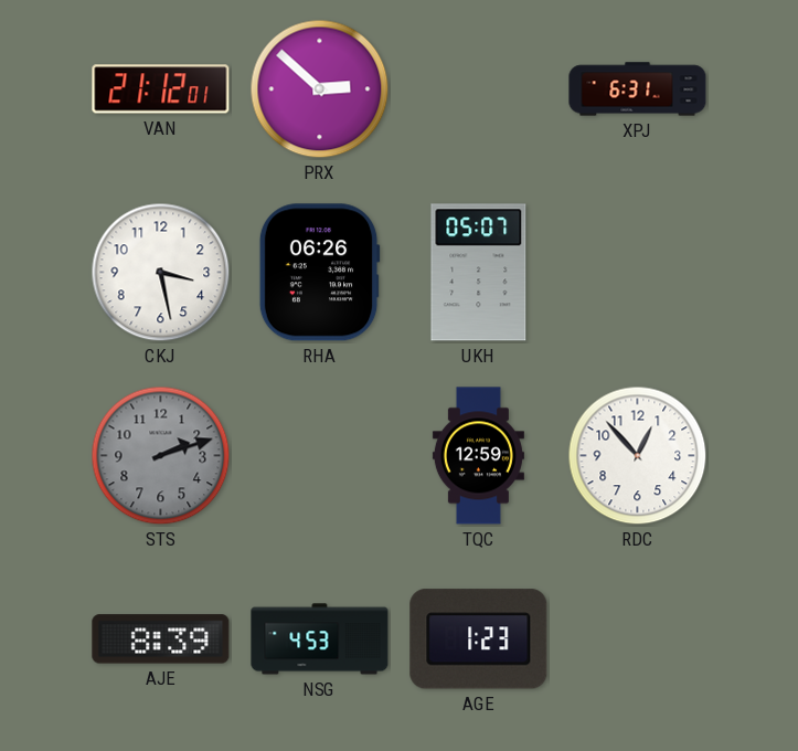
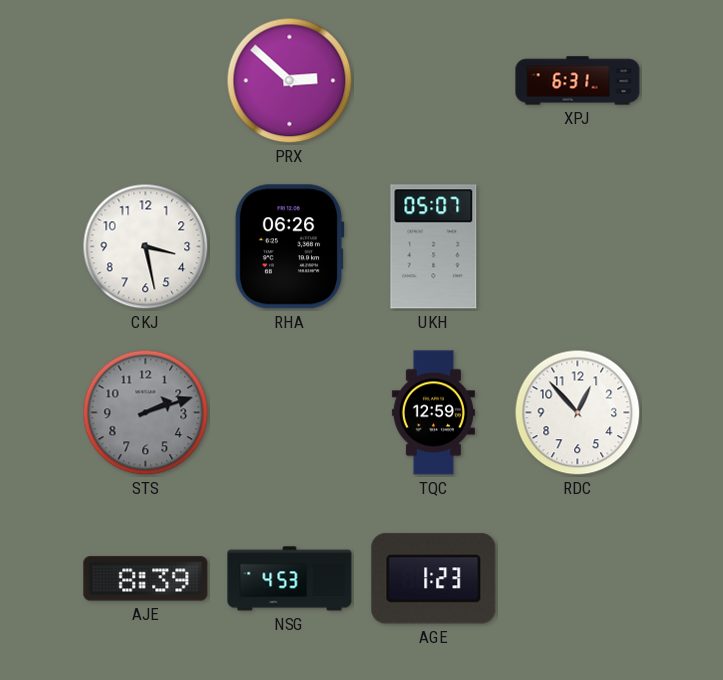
VAN: 21:12 -> none
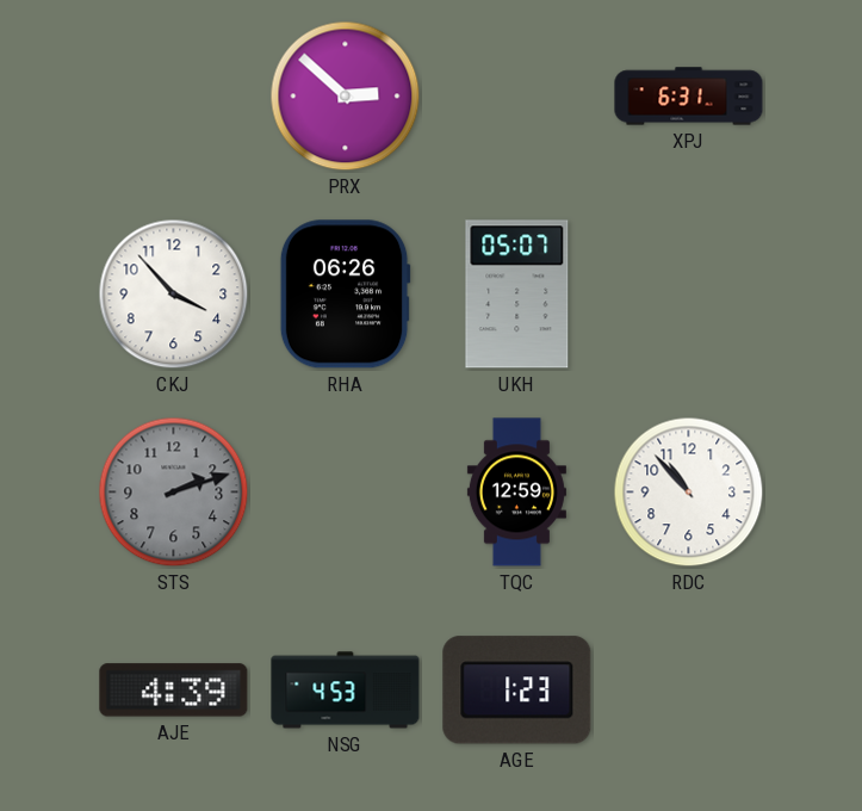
CKJ: 3:28 -> 3:53
RDC: 12:53 -> 10:53
AJE: 8:39 -> 4:39
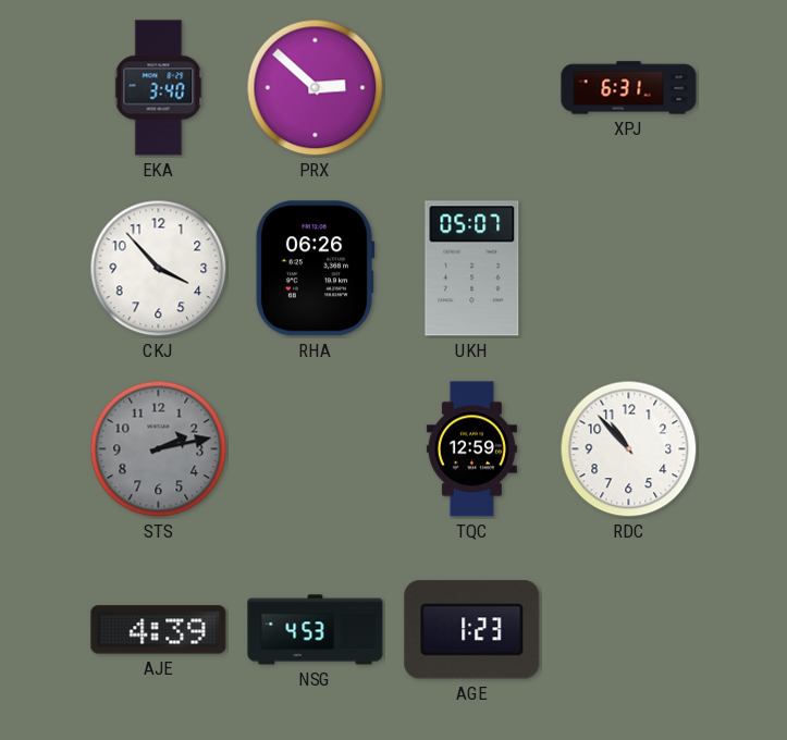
EKA: none -> 3:40
STS: 2:12 -> 2:13
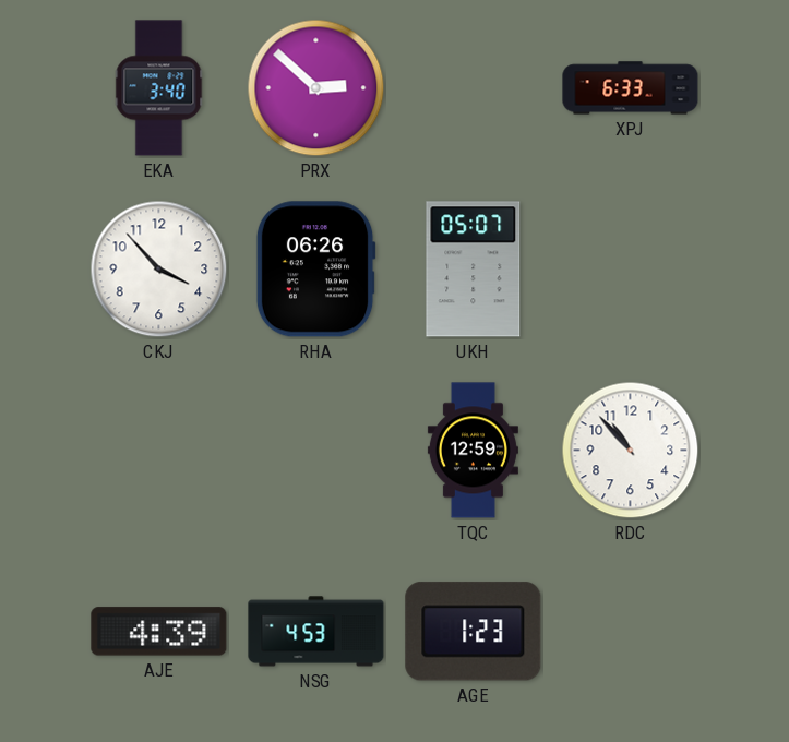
XPJ: 6:31 -> 6:33
STS: 2:13 -> none
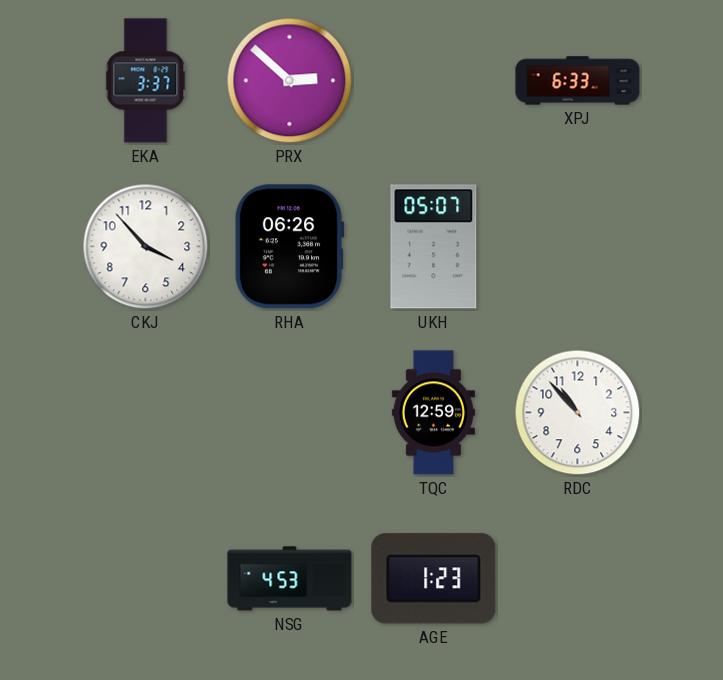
EKA: 3:40 -> 3:37
AJE: 4:39 -> none
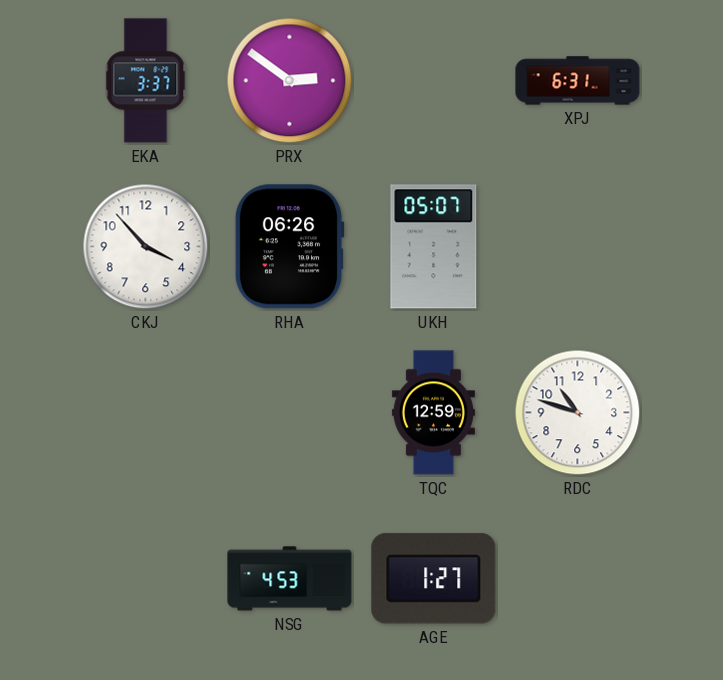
PRX: 2:52 -> 2:51
XPJ: 6:33 -> 6:31
RDC: 10:53 -> 10:48
AGE: 1:23 -> 1:27
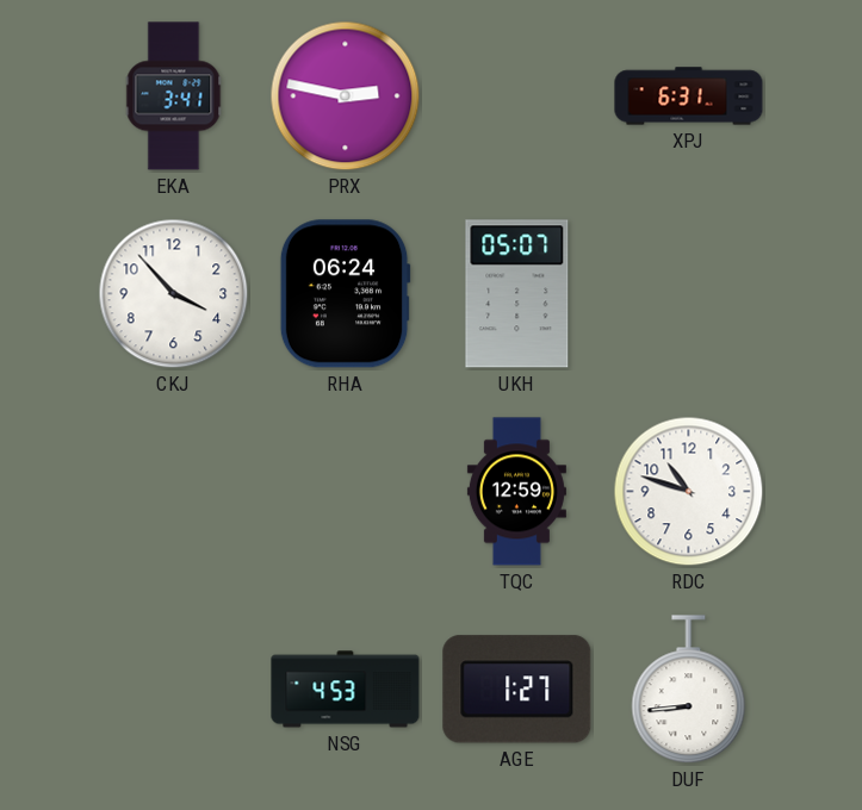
EKA: 3:37 -> 3:41
PRX: 2:51 -> 2:47
RHA: 06:26 -> 06:24
DUF: none -> 8:44
